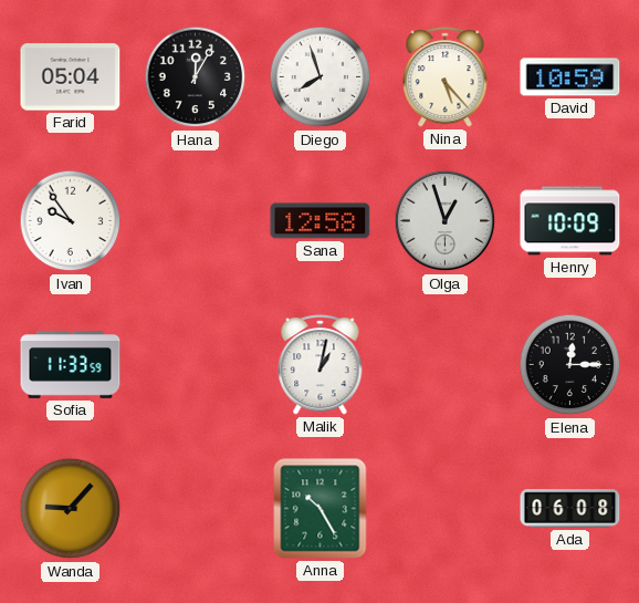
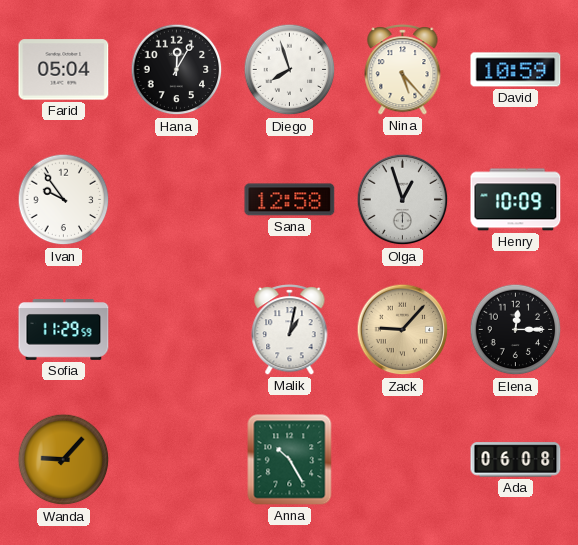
Sofia: 11:33 -> 11:29
Zack: none -> 9:07
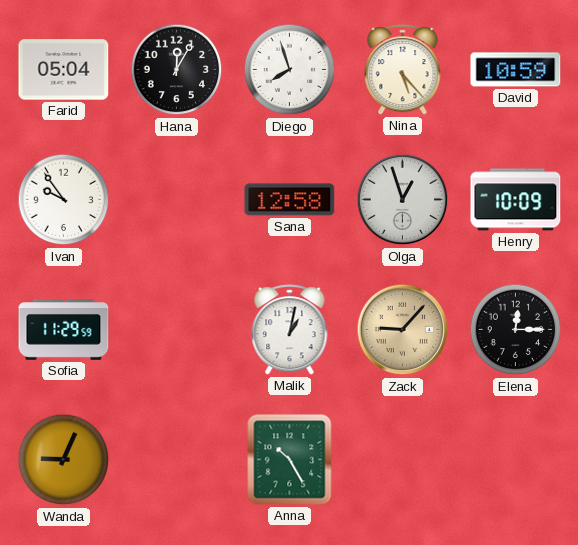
Wanda: 9:07 -> 9:04
Ada: 06:08 -> none
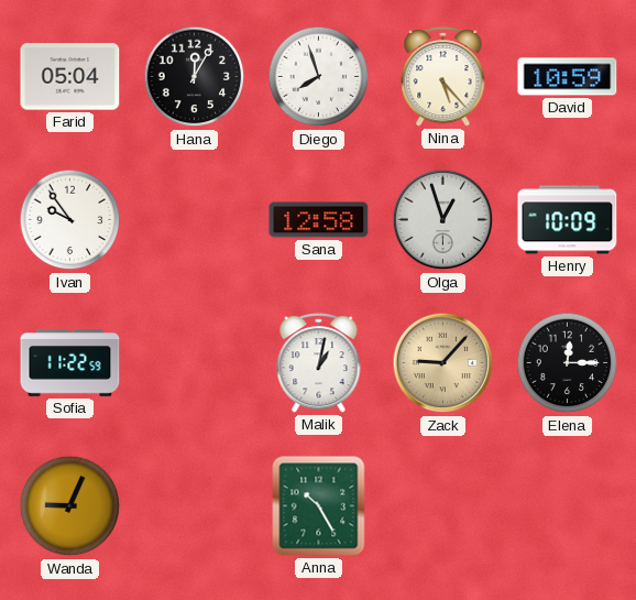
Sofia: 11:29 -> 11:22
